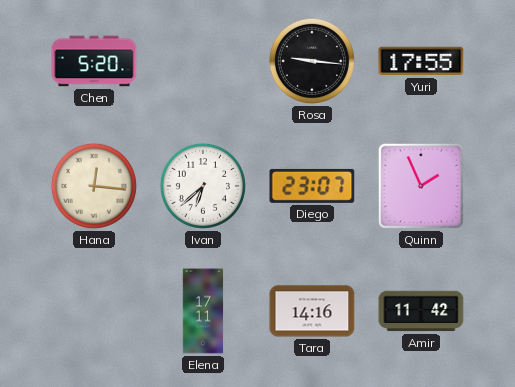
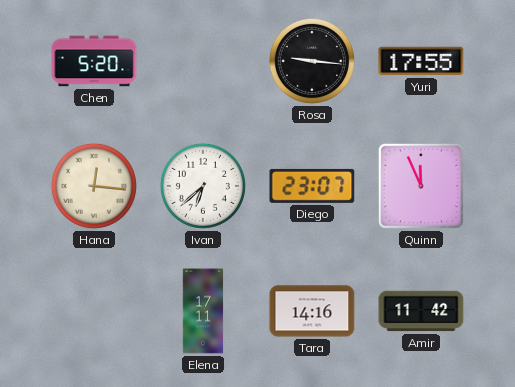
Quinn: 1:56 -> 11:56
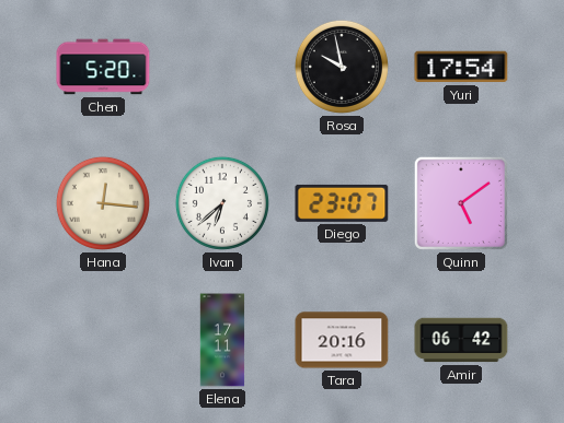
Rosa: 9:16 -> 9:58
Yuri: 17:55 -> 17:54
Quinn: 11:56 -> 5:09
Tara: 14:16 -> 20:16
Amir: 11:42 -> 06:42
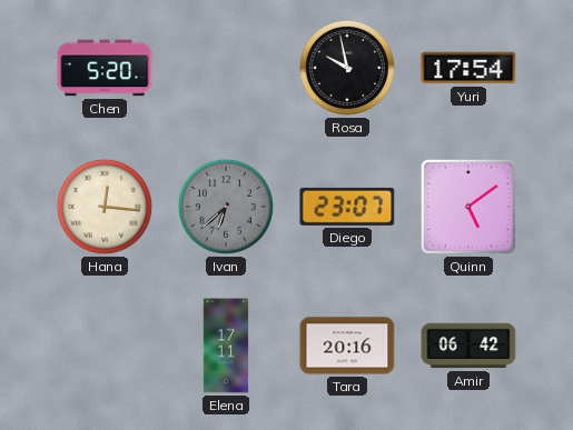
Ivan dial: white -> grey
